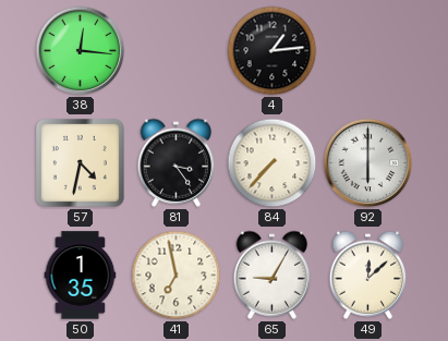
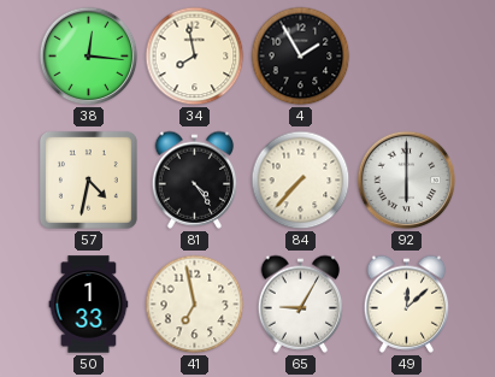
34: none -> 7:58
4: 1:14 -> 1:55
81: 3:24 -> 4:24
50: 1:35 -> 1:33
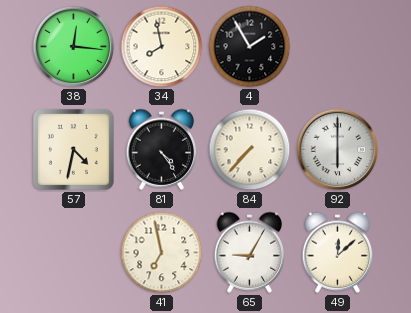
50: 1:33 -> none
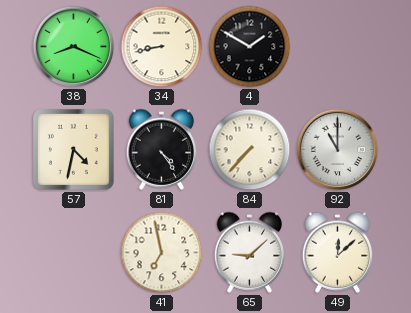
38: 12:16 -> 8:19
34: 7:58 -> 8:43
4: 1:55 -> 1:50
92: 6:00 -> 11:00
65: 9:05 -> 9:08
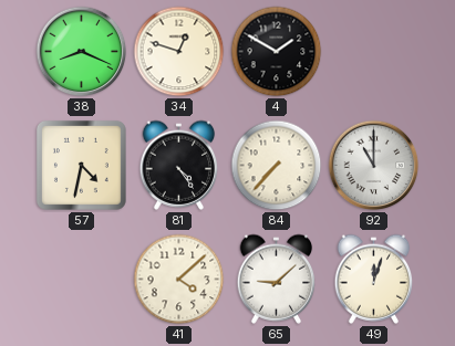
34: 8:43 -> 12:48
41: 6:58 -> 4:08
49: 12:08 -> 12:03
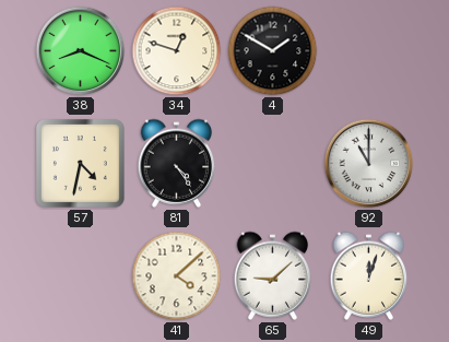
84: 7:37 -> none
